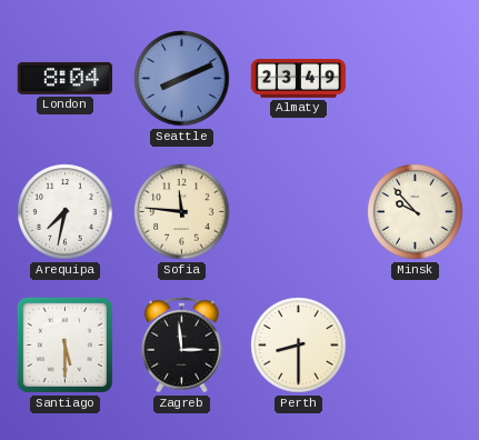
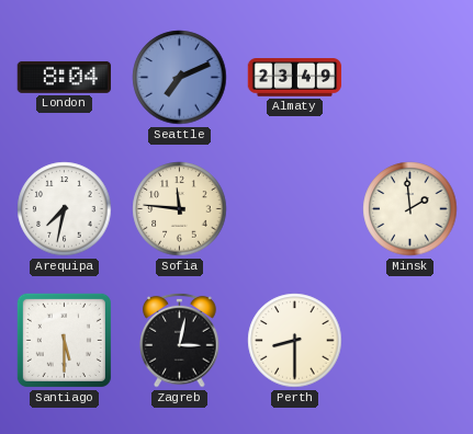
Seattle: 8:11 -> 7:11
Minsk: 9:53 -> 1:59
Zagreb: 2:59 -> 3:02
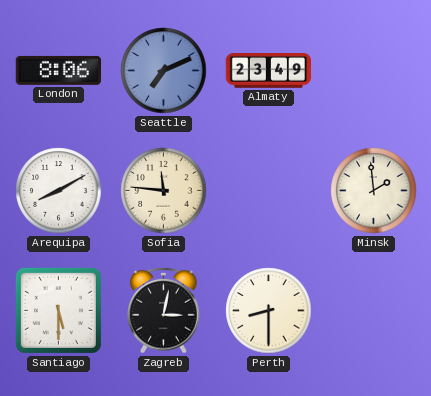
London: 8:04 -> 8:06
Arequipa: 7:32 -> 8:10
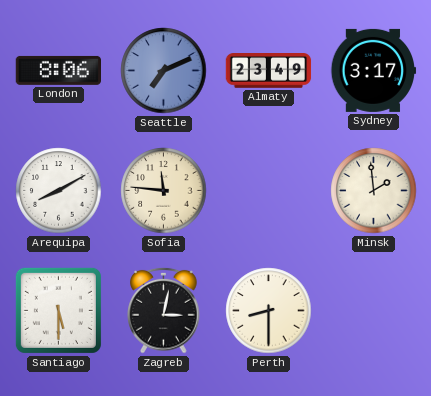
Sydney: none -> 3:17
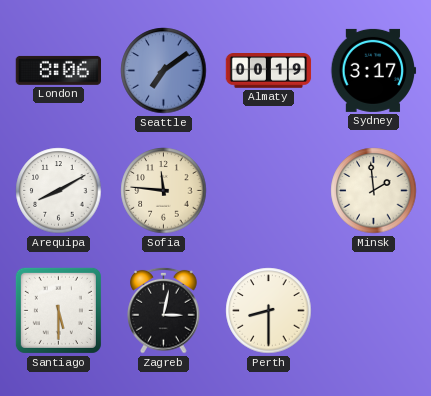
Seattle: 7:11 -> 7:09
Almaty: 23:49 -> 00:19
